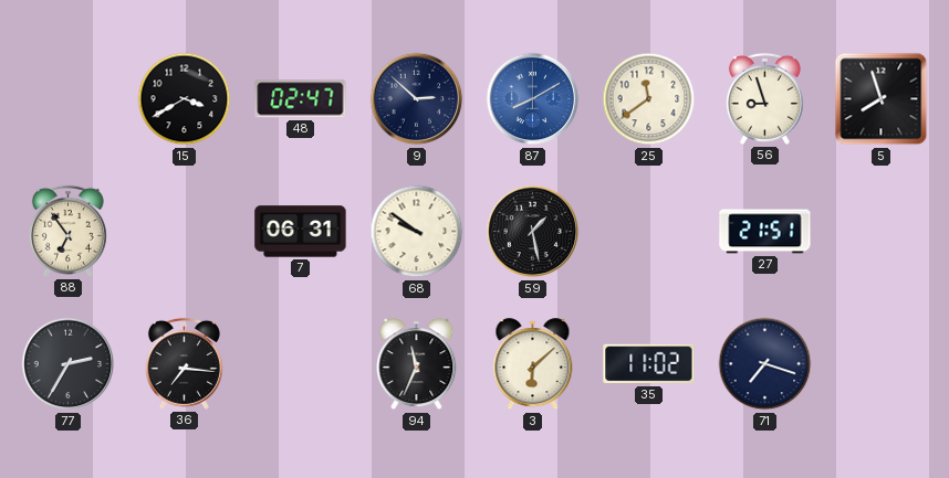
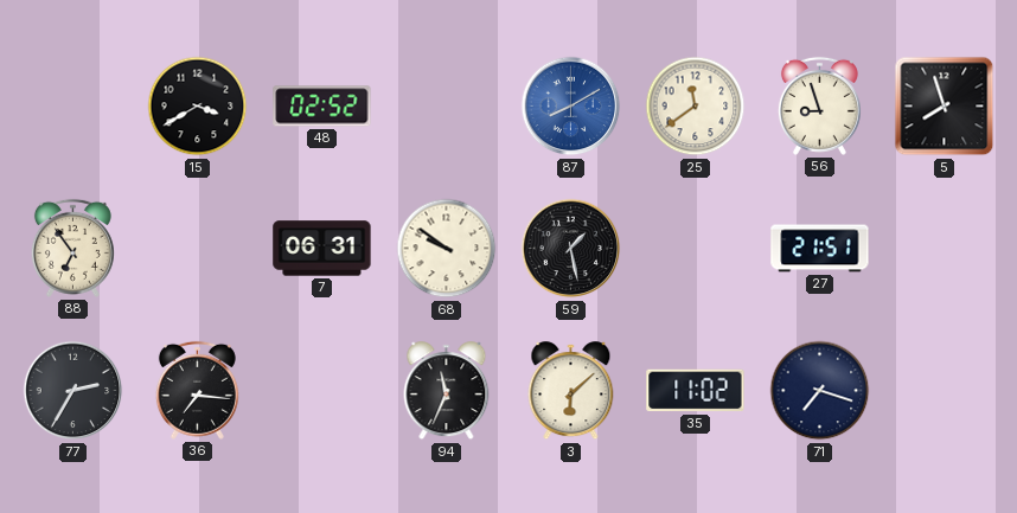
48: 02:47 -> 02:52
9: 2:52 -> none
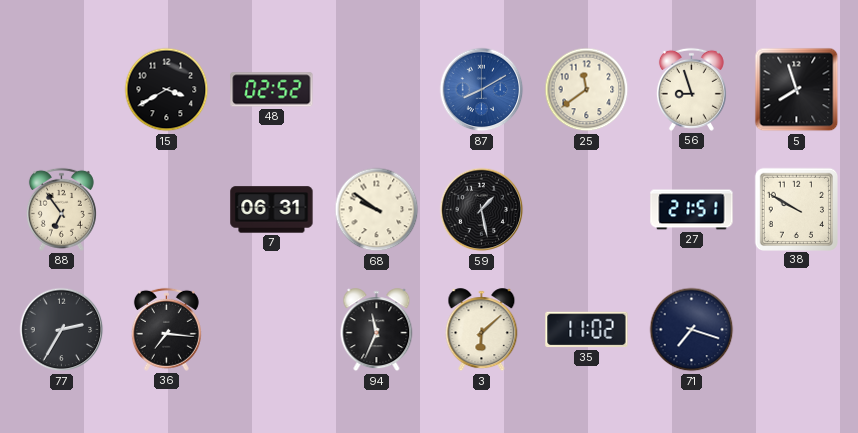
38: none -> 9:50
